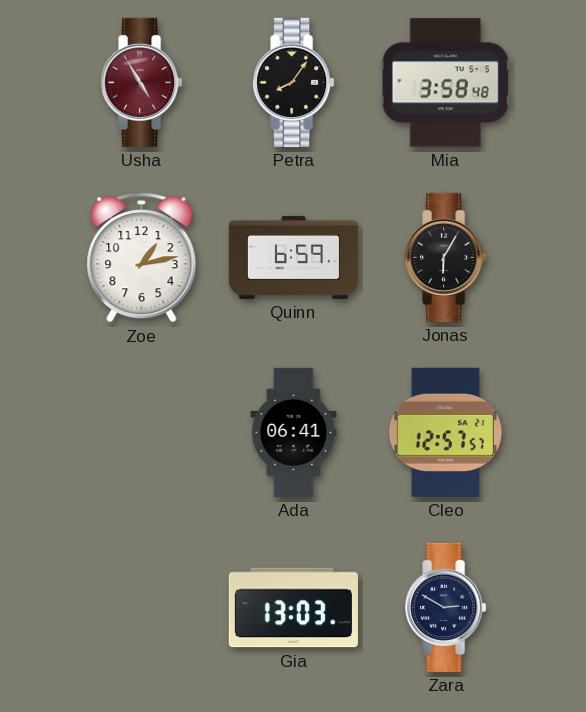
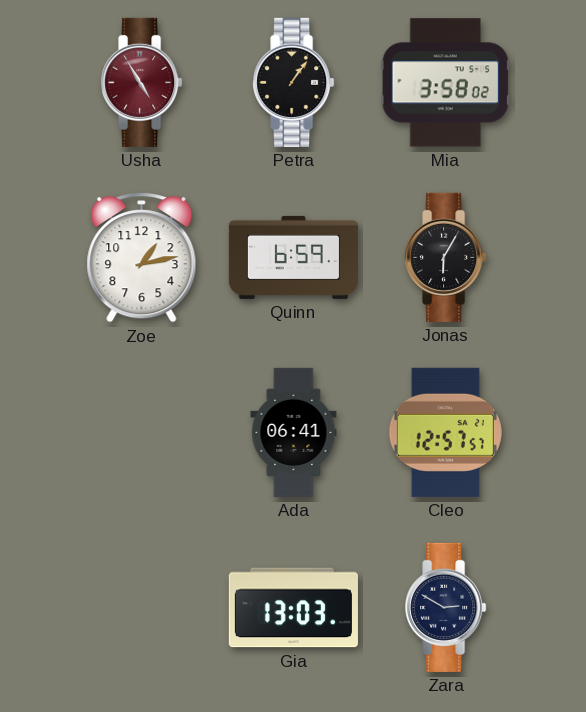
Petra: 8:06 -> 1:06
Mia: 3:58:48 -> 3:58:02
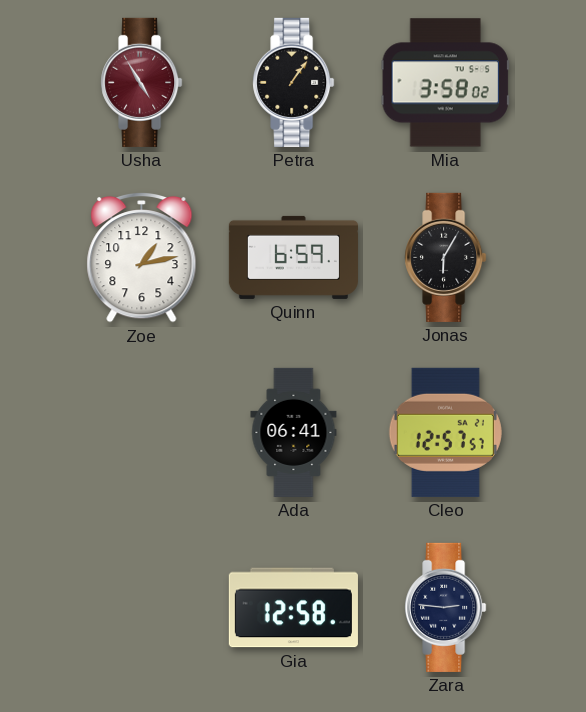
Gia: 13:03 -> 12:58
Zara: 2:50 -> 2:46
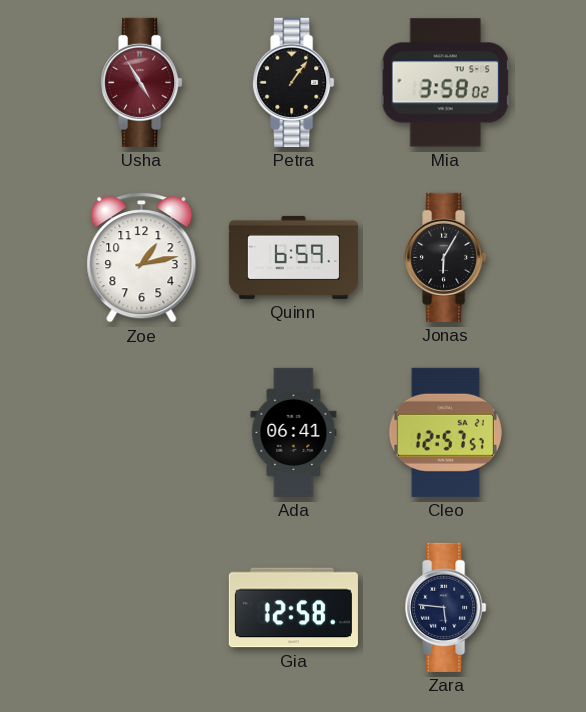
Zara: 2:46 -> 5:46
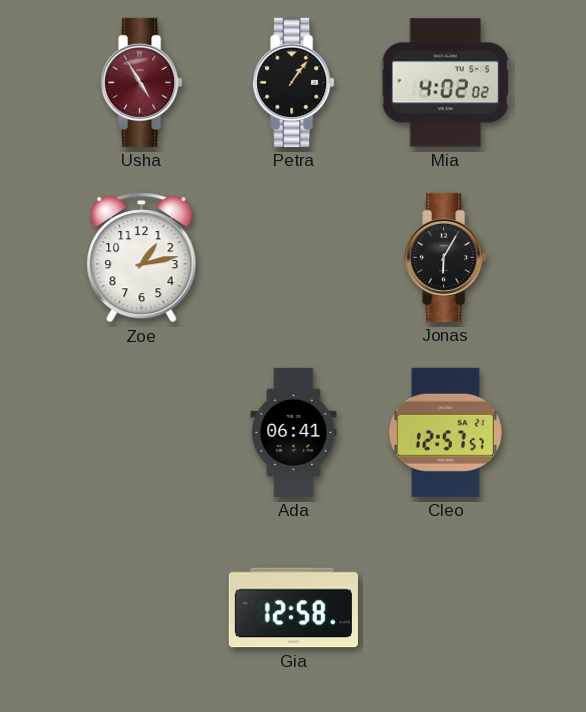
Mia: 3:58 -> 4:02
Quinn: 6:59 -> none
Zara: 5:46 -> none
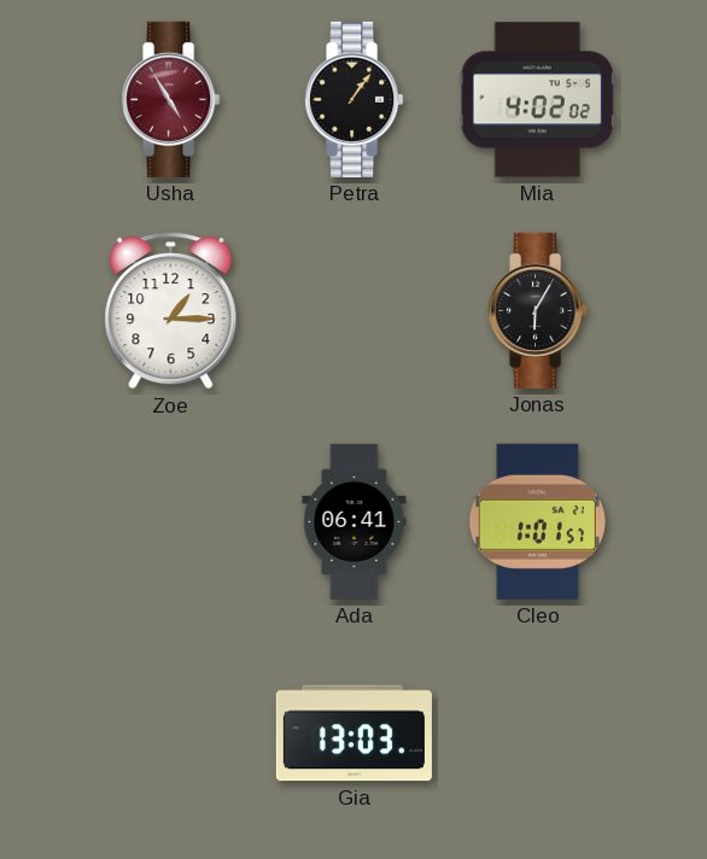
Zoe: 1:13 -> 1:15
Cleo: 12:57 -> 1:01
Gia: 12:58 -> 13:03
